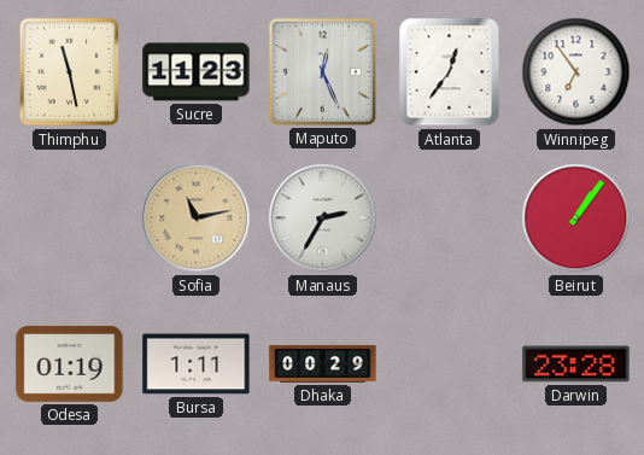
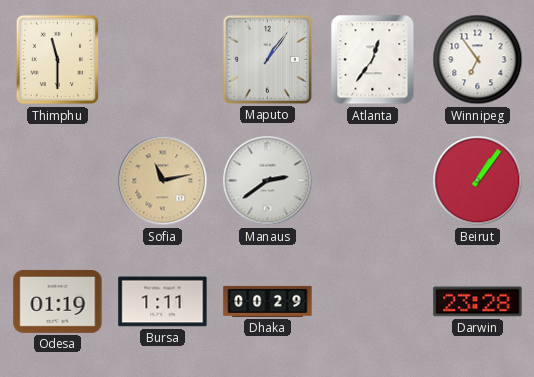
Thimphu: 11:28 -> 11:30
Sucre: 11:23 -> none
Maputo: 12:26 -> 1:06
Manaus: 2:35 -> 2:39
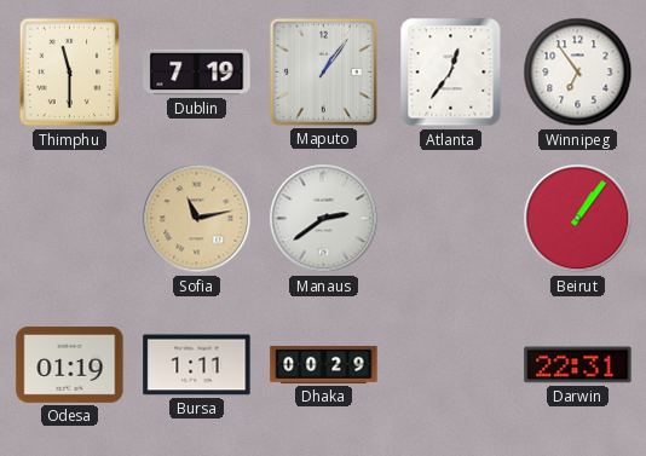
Dublin: none -> 7:19
Darwin: 23:28 -> 22:31
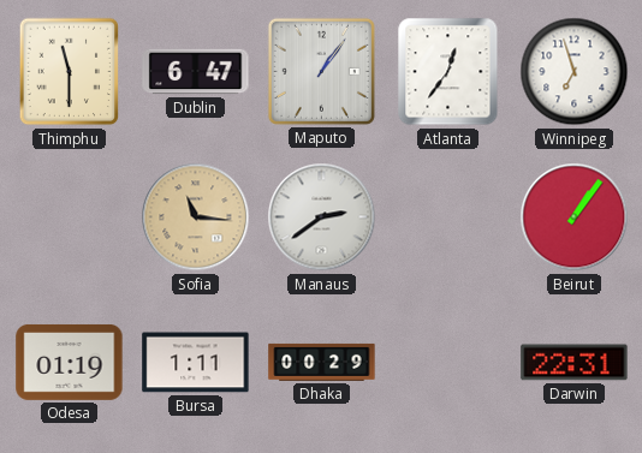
Dublin: 7:19 -> 6:47
Winnipeg: 6:54 -> 6:57
Sofia: 11:13 -> 11:16
